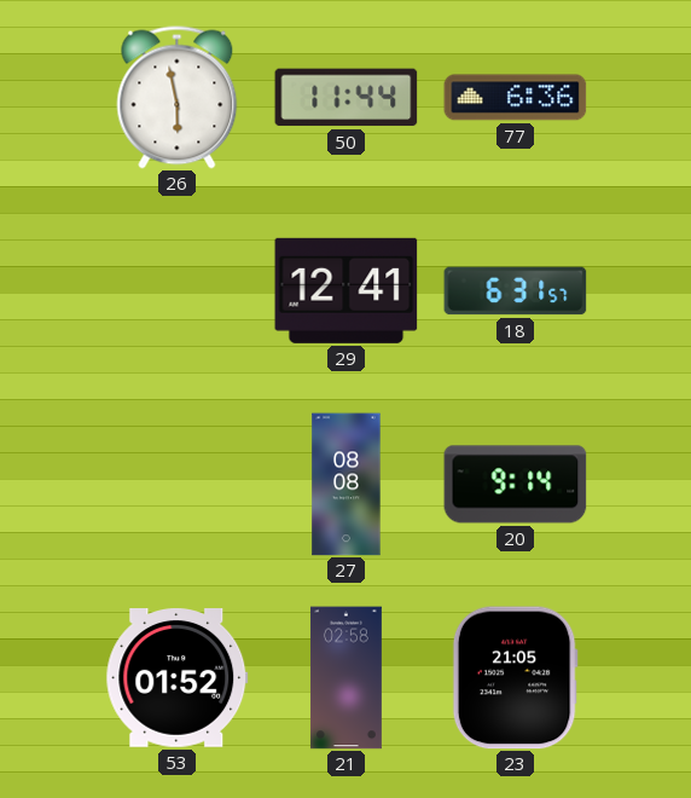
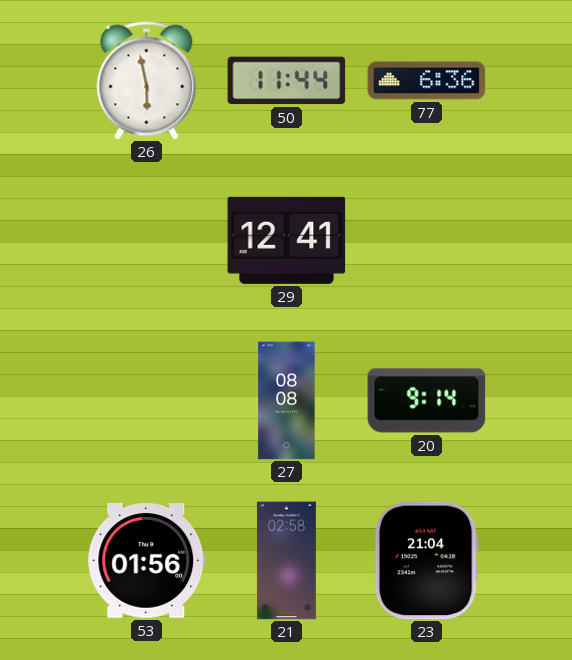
18: 6:31 -> none
53: 01:52 -> 01:56
23: 21:05 -> 21:04
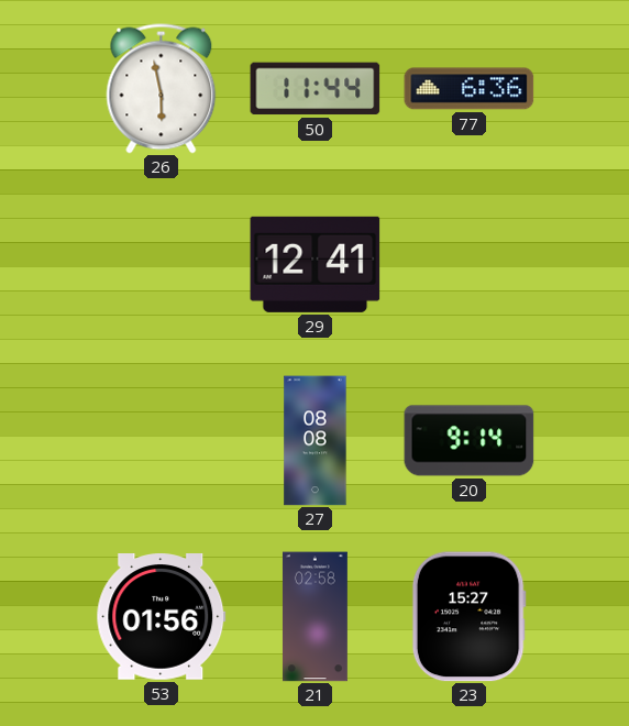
23: 21:04 -> 15:27
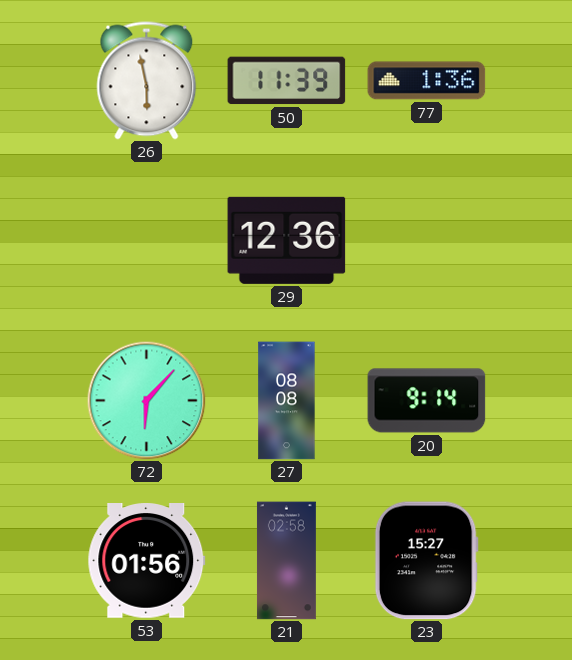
50: 11:44 -> 11:39
77: 6:36 -> 1:36
29: 12:41 -> 12:36
72: none -> 6:07
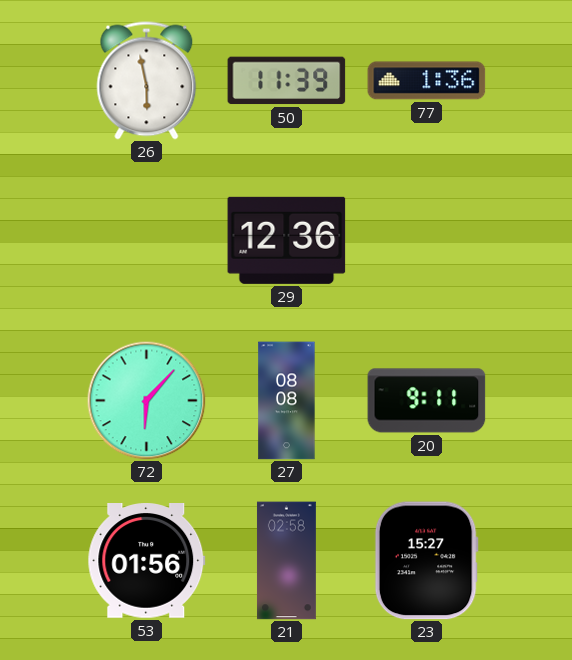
20: 9:14 -> 9:11
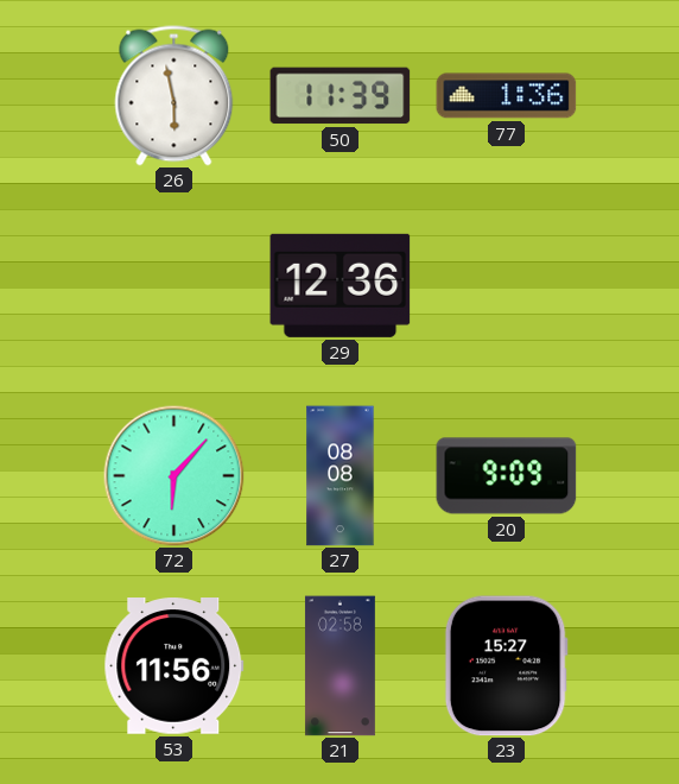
20: 9:11 -> 9:09
53: 01:56 -> 11:56
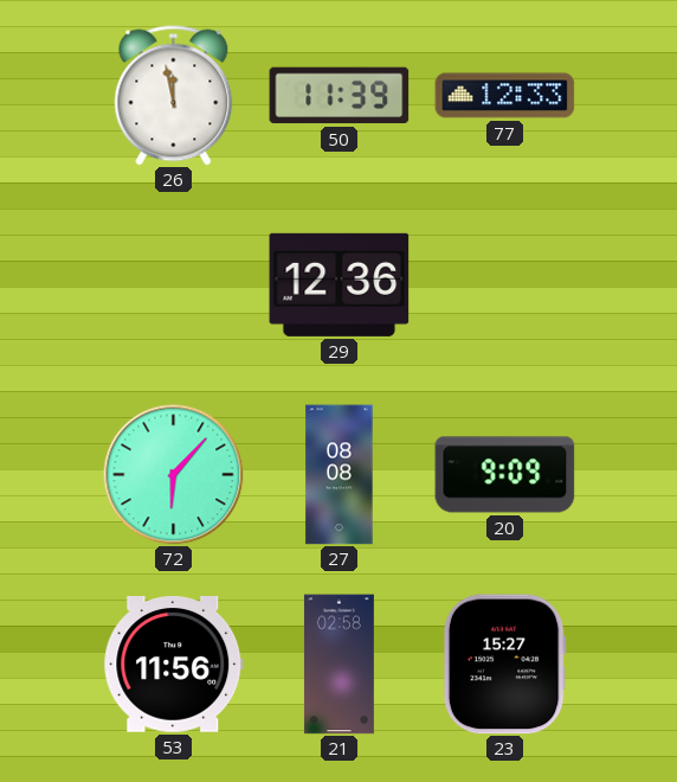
26: 5:58 -> 11:58
77: 1:36 -> 12:33
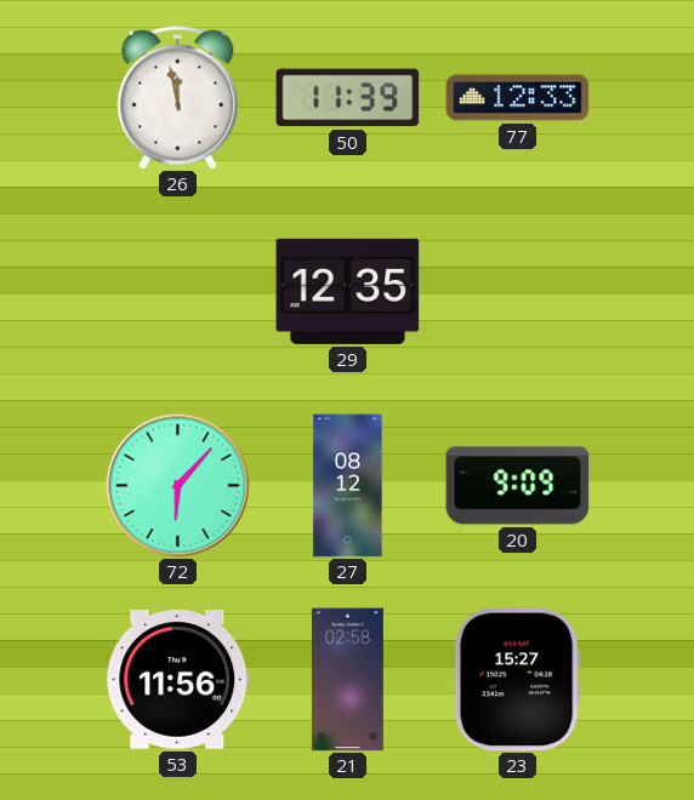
29: 12:36 -> 12:35
27: 08:08 -> 08:12
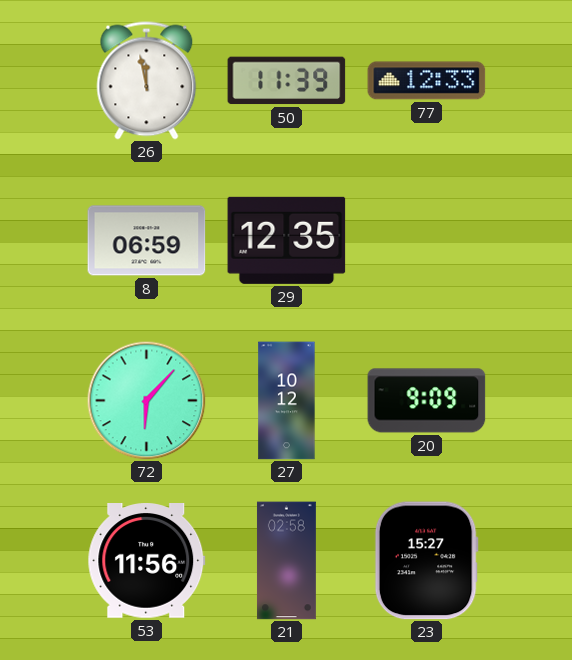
8: none -> 06:59
27: 08:12 -> 10:12
